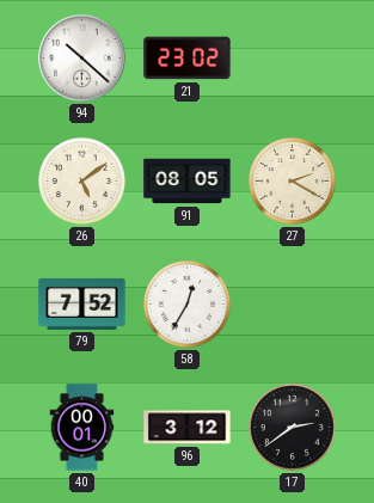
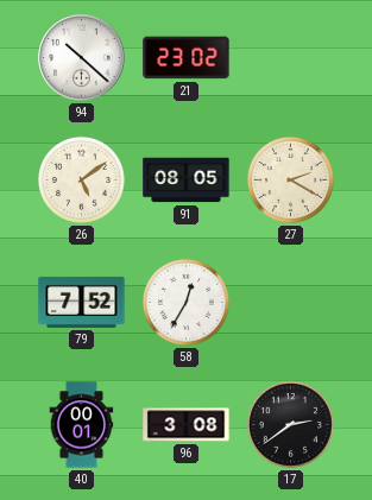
96: 3:12 -> 3:08
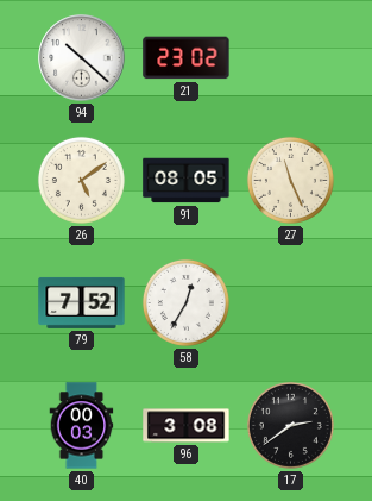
27: 2:20 -> 11:26
40: 00:01 -> 00:03
